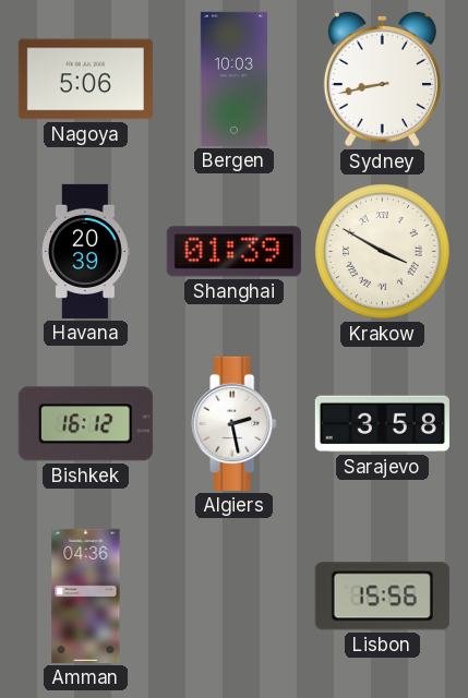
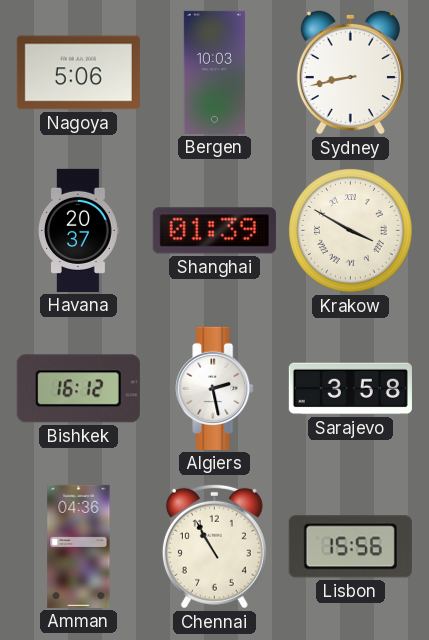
Havana: 20:39 -> 20:37
Chennai: none -> 10:55
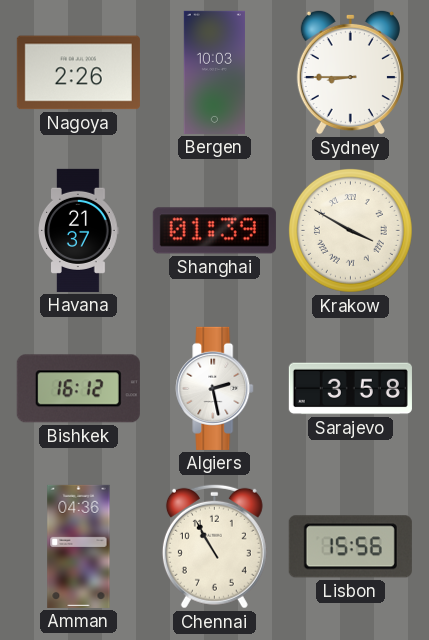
Nagoya: 5:06 -> 2:26
Sydney: 8:43 -> 8:45
Havana: 20:37 -> 21:37
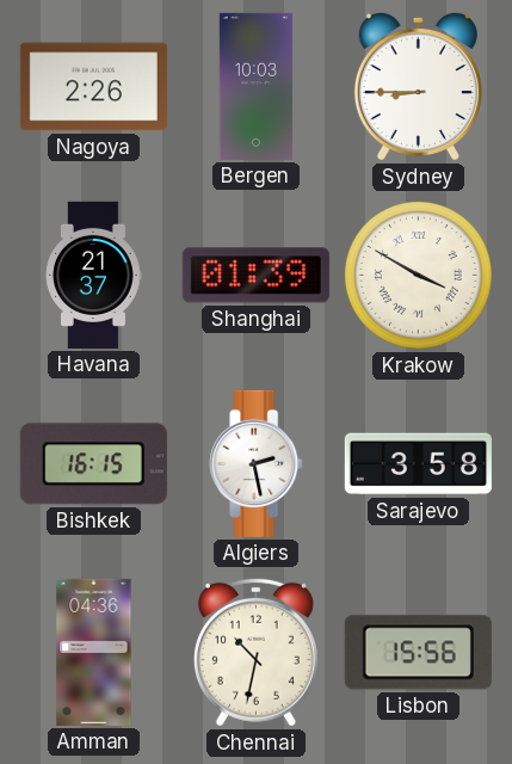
Bishkek: 16:12 -> 16:15
Chennai: 10:55 -> 10:32
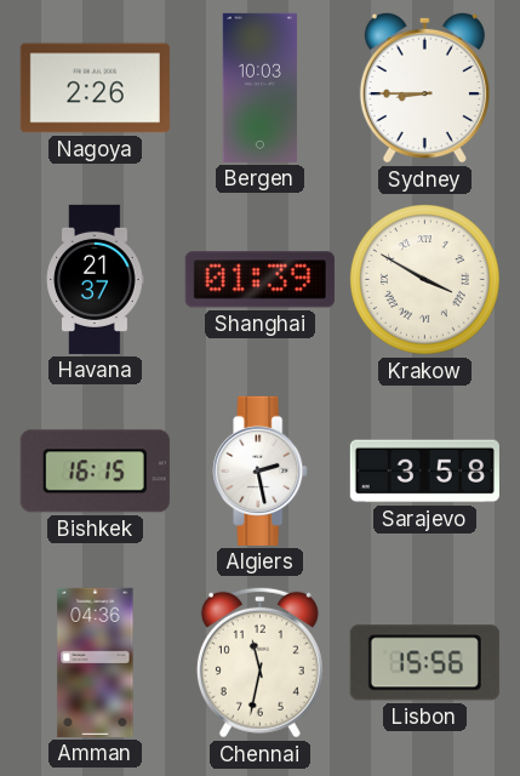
Chennai: 10:32 -> 11:32
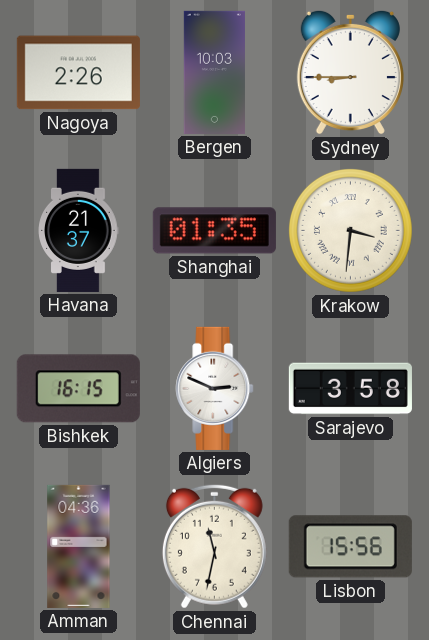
Shanghai: 01:39 -> 01:35
Krakow: 3:50 -> 3:31
Algiers: 2:28 -> 2:49
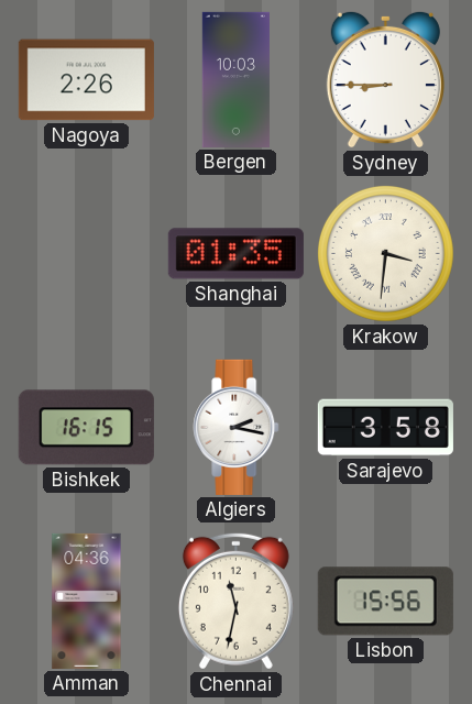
Havana: 21:37 -> none
Algiers: 2:49 -> 2:17
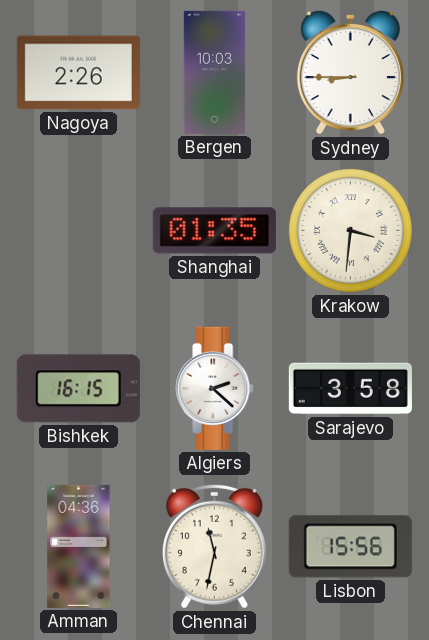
Algiers: 2:17 -> 2:22
